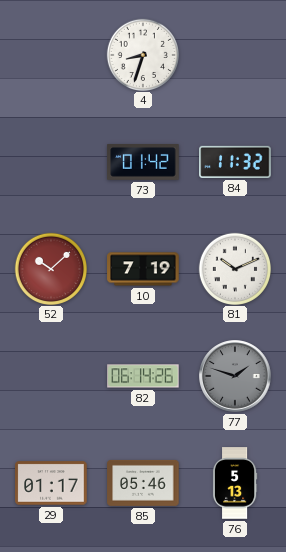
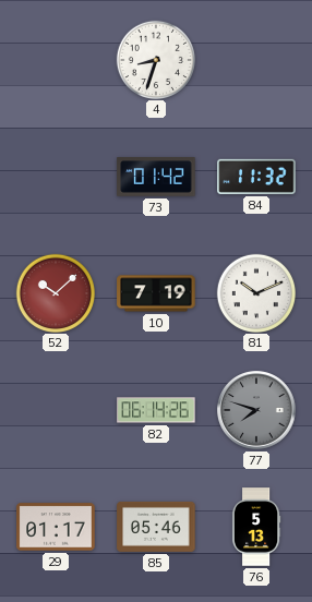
77: 1:48 -> 7:48
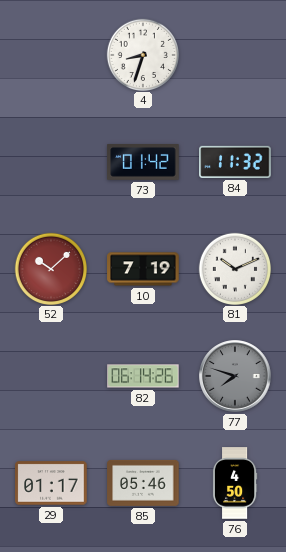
76: 5:13 -> 4:50
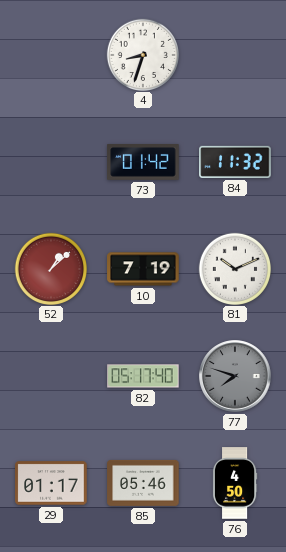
52: 10:08 -> 1:08
82: 06:14 -> 05:17
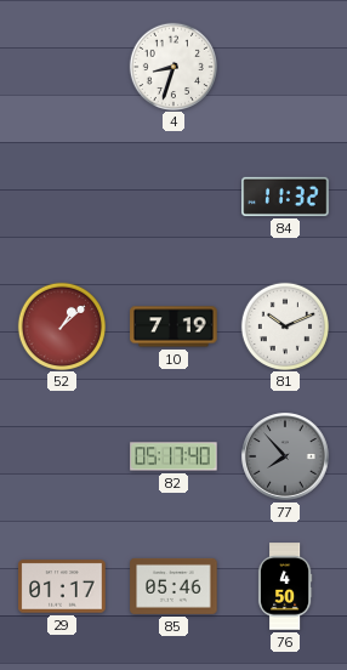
73: 01:42 -> none
77: 7:48 -> 7:53
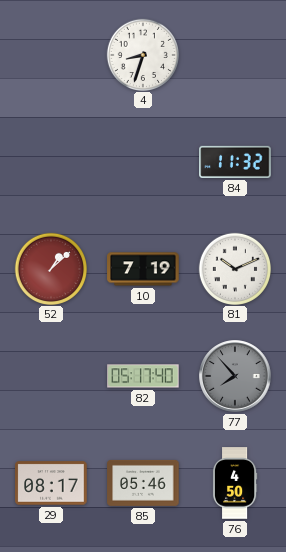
29: 01:17 -> 08:17
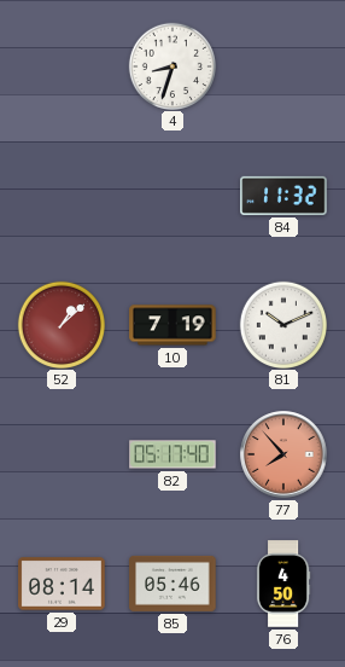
77 dial: grey -> salmon
29: 08:17 -> 08:14
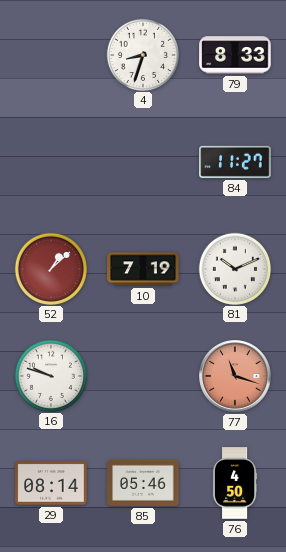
79: none -> 8:33
84: 11:32 -> 11:27
16: none -> 9:48
82: 05:17 -> none
77: 7:53 -> 11:18
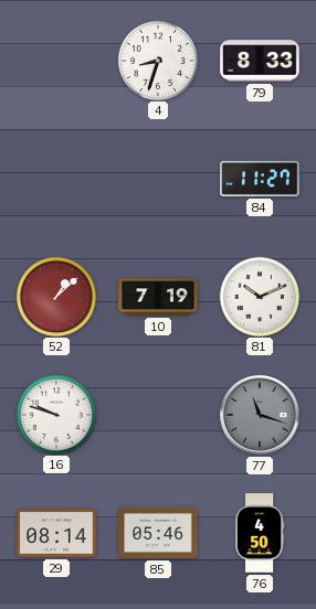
77 dial: salmon -> grey
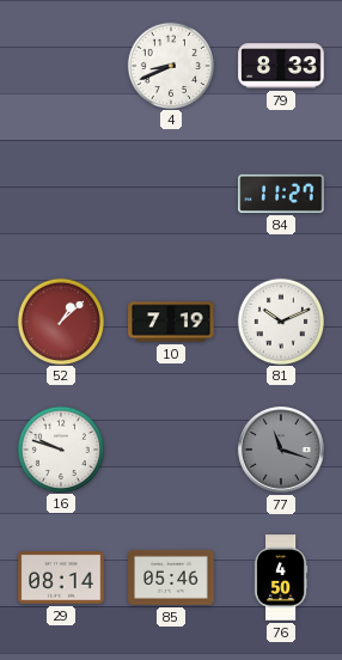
4: 8:33 -> 8:41
